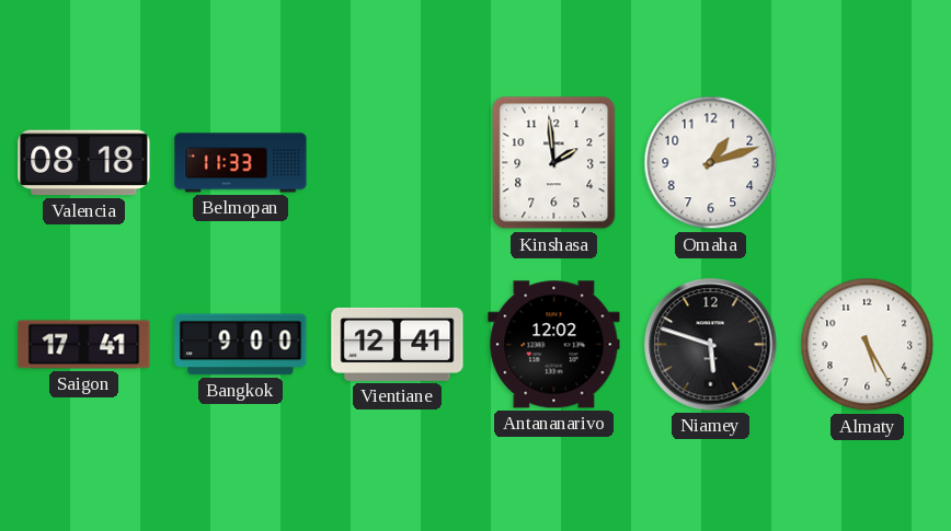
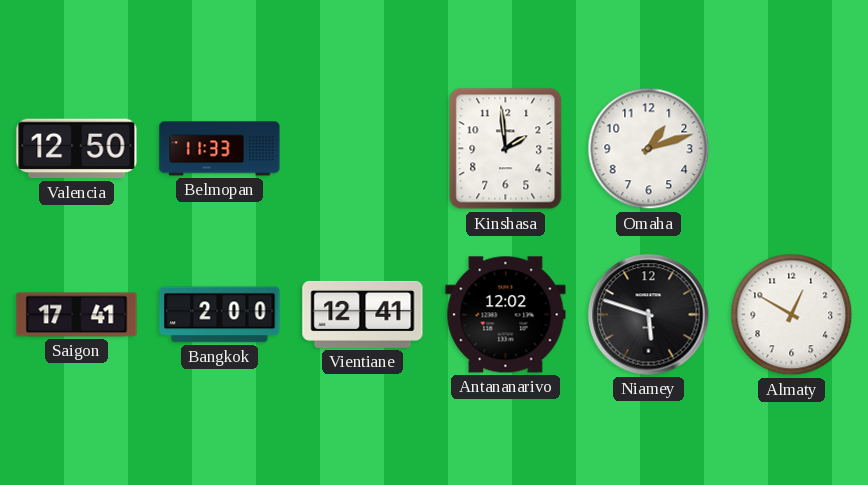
Valencia: 08:18 -> 12:50
Bangkok: 9:00 -> 2:00
Almaty: 5:25 -> 12:50
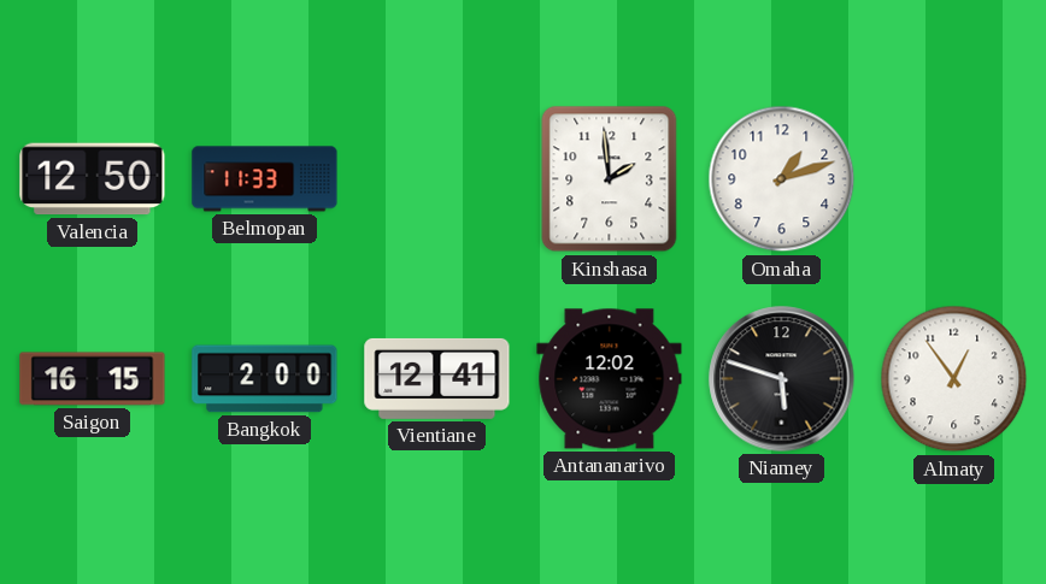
Saigon: 17:41 -> 16:15
Almaty: 12:50 -> 12:54
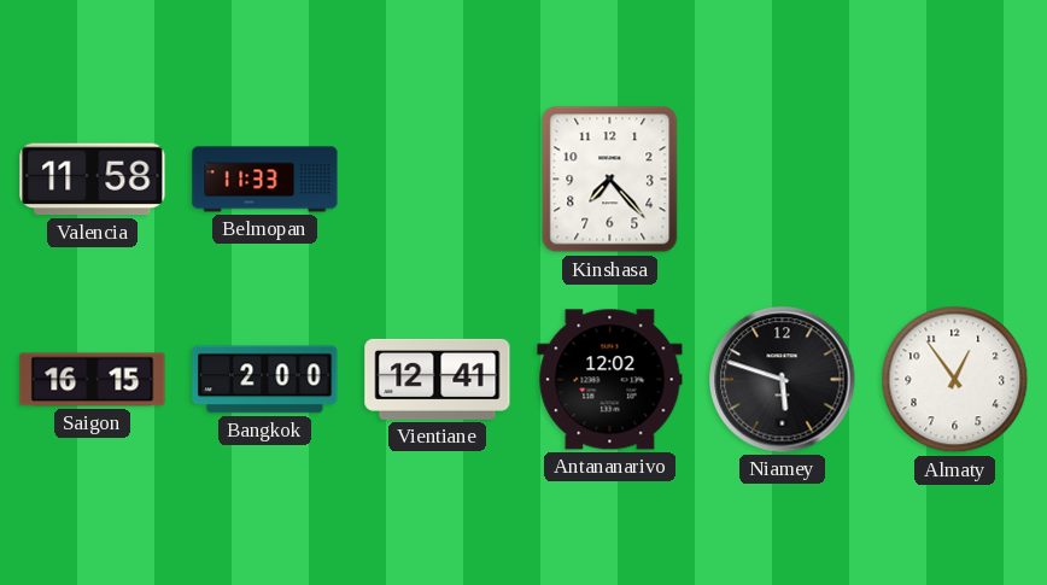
Valencia: 12:50 -> 11:58
Kinshasa: 1:59 -> 7:23
Omaha: 1:12 -> none
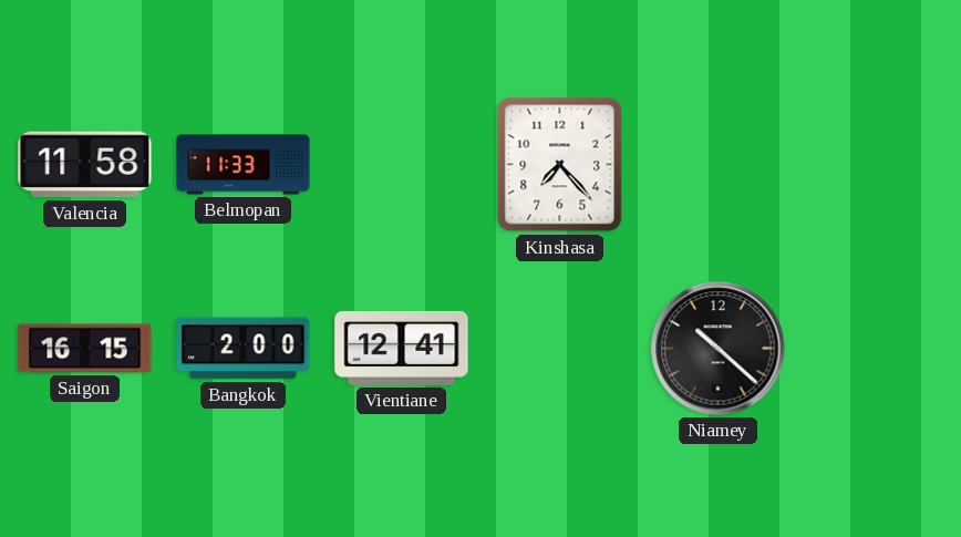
Antananarivo: 12:02 -> none
Niamey: 5:48 -> 10:22
Almaty: 12:54 -> none
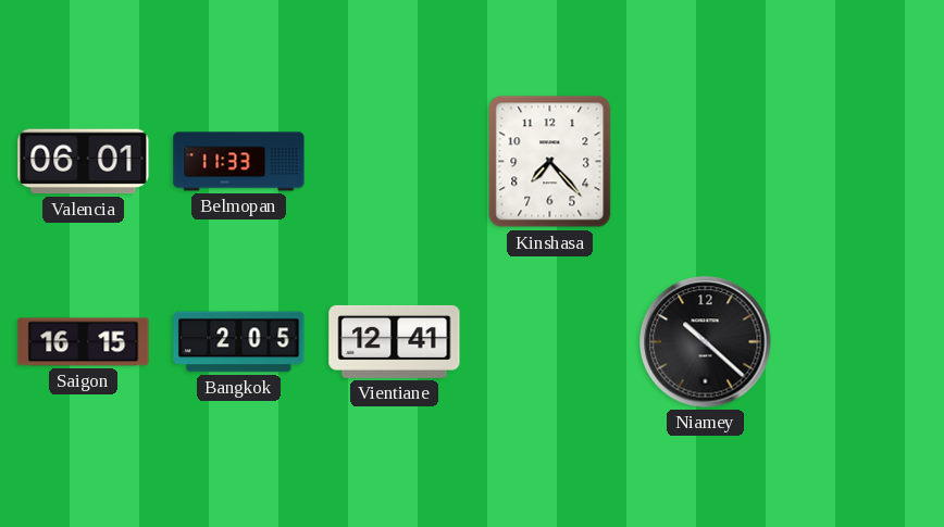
Valencia: 11:58 -> 06:01
Bangkok: 2:00 -> 2:05
